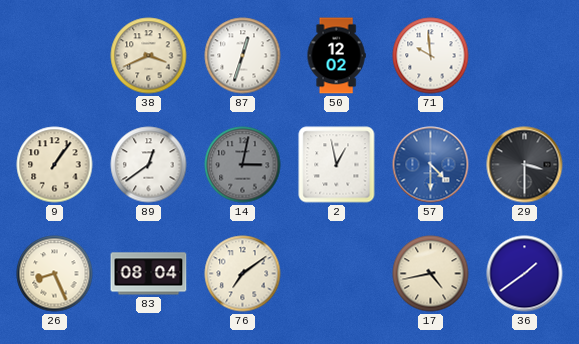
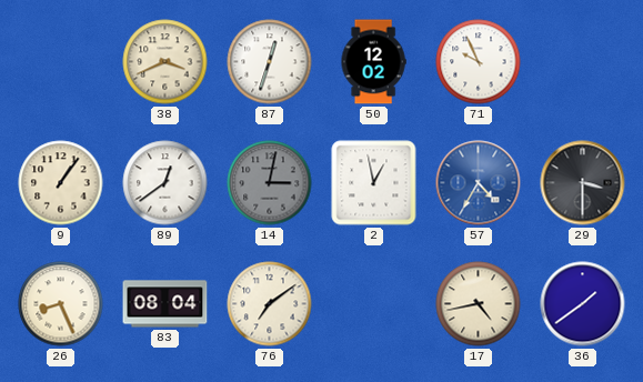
71: 9:59 -> 9:56
57: 4:30 -> 4:35
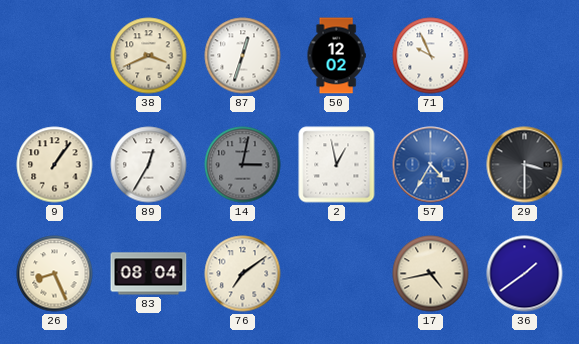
89: 12:39 -> 12:35
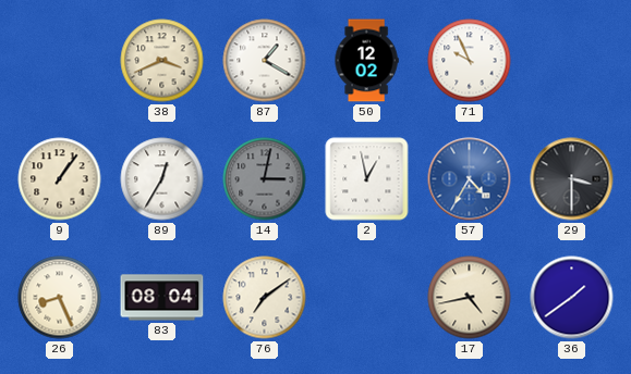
87: 12:33 -> 1:20
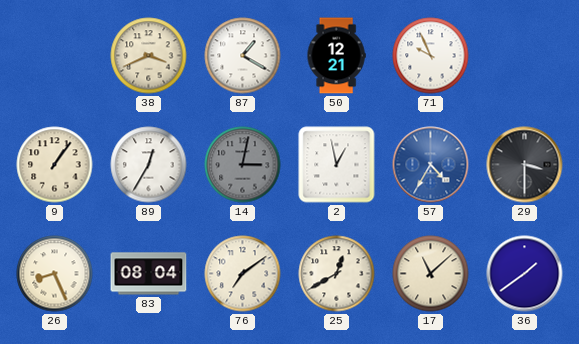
50: 12:02 -> 12:21
25: none -> 12:40
17: 4:43 -> 11:08
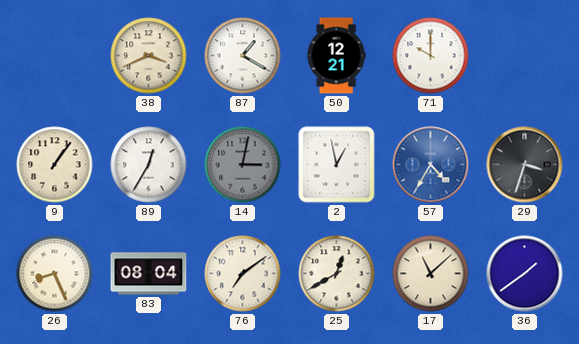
71: 9:56 -> 10:00
29: 3:30 -> 3:33
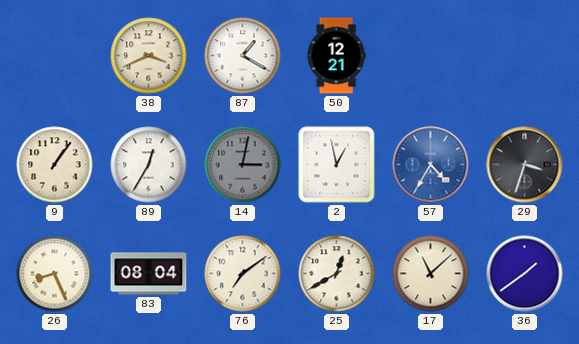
71: 10:00 -> none
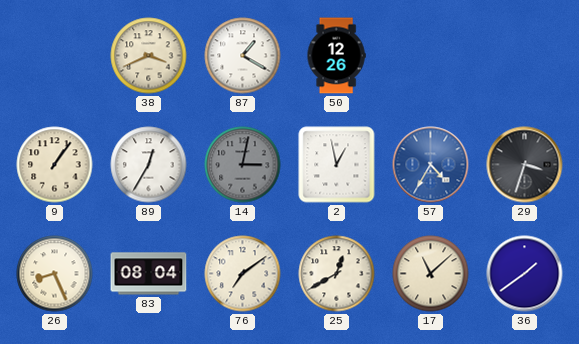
50: 12:21 -> 12:26
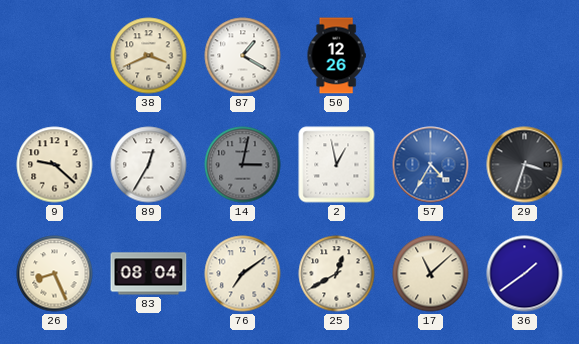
9: 1:06 -> 9:22
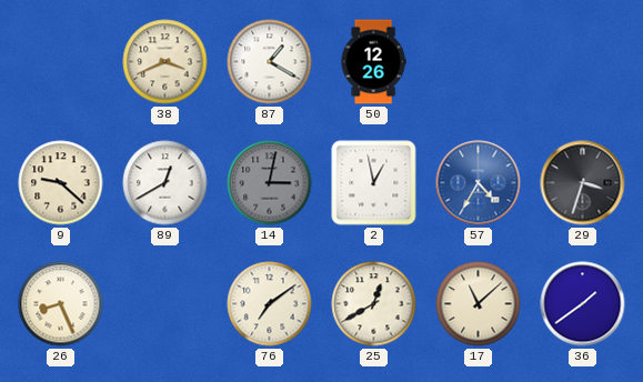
89: 12:35 -> 12:40
83: 08:04 -> none
